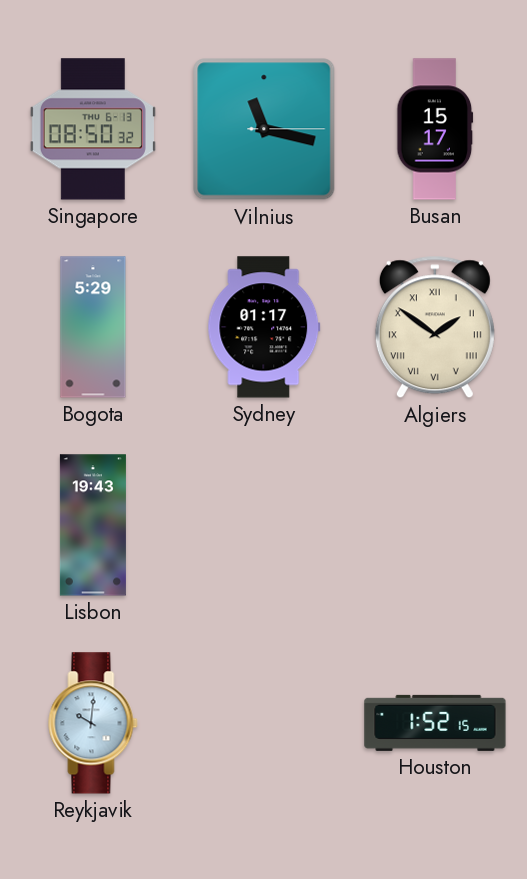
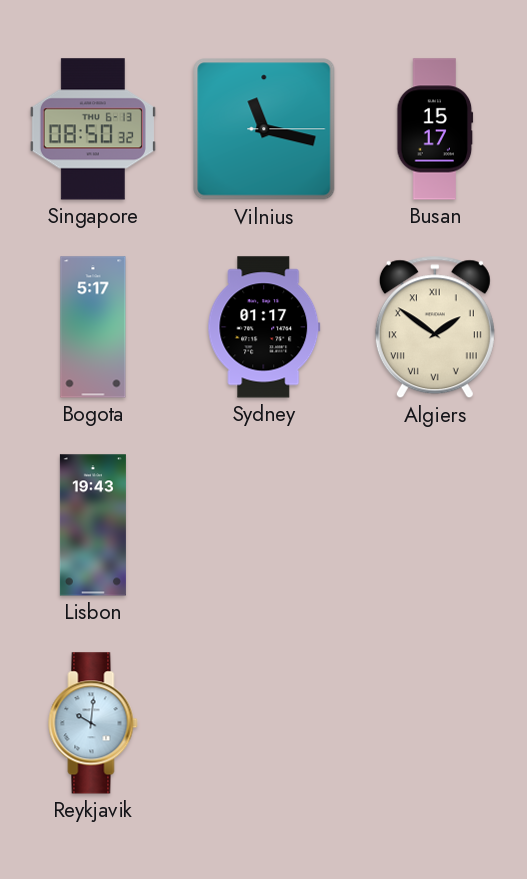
Bogota: 5:29 -> 5:17
Houston: 1:52 -> none
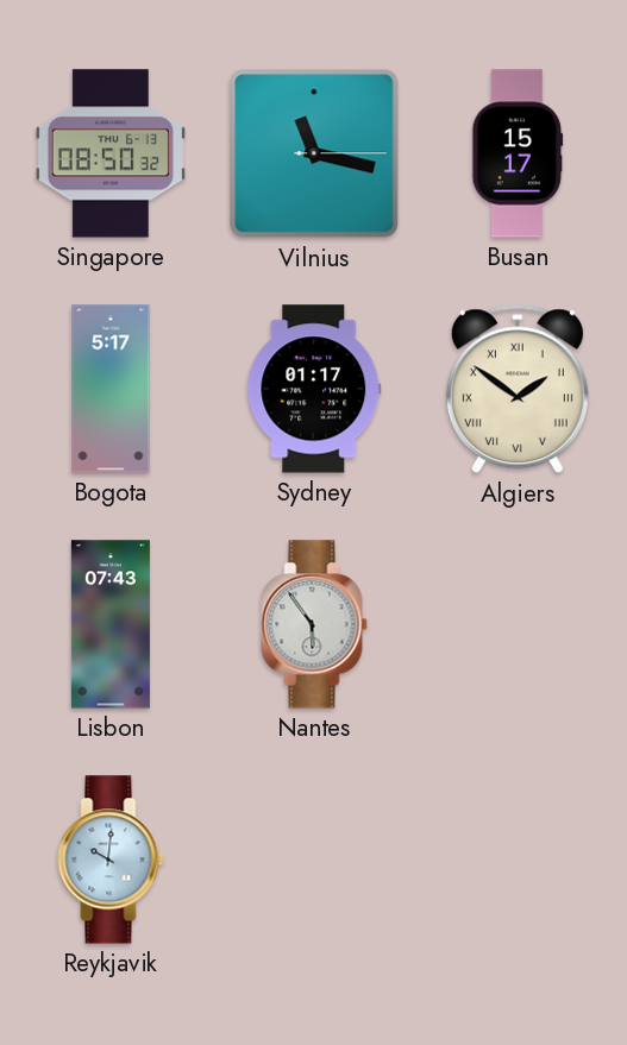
Lisbon: 19:43 -> 07:43
Nantes: none -> 5:54
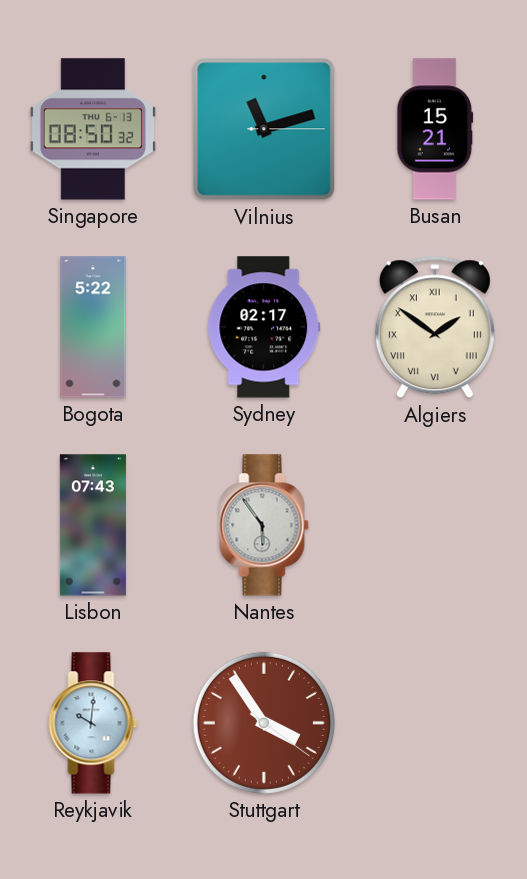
Vilnius: 11:17 -> 11:12
Busan: 15:17 -> 15:21
Bogota: 5:17 -> 5:22
Sydney: 01:17 -> 02:17
Stuttgart: none -> 3:54
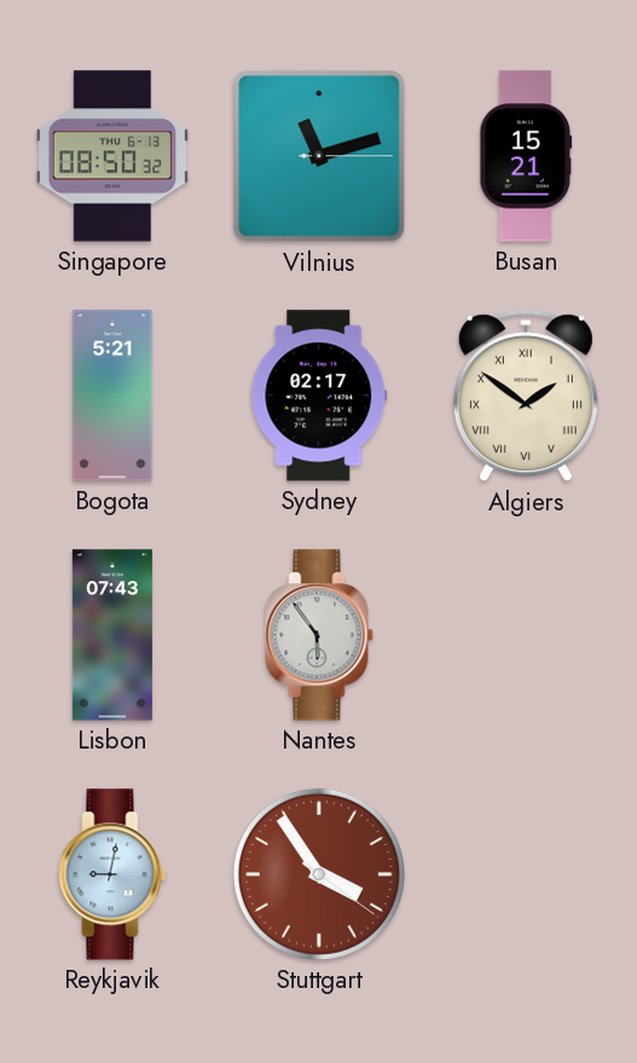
Bogota: 5:22 -> 5:21
Reykjavik: 10:01 -> 9:02
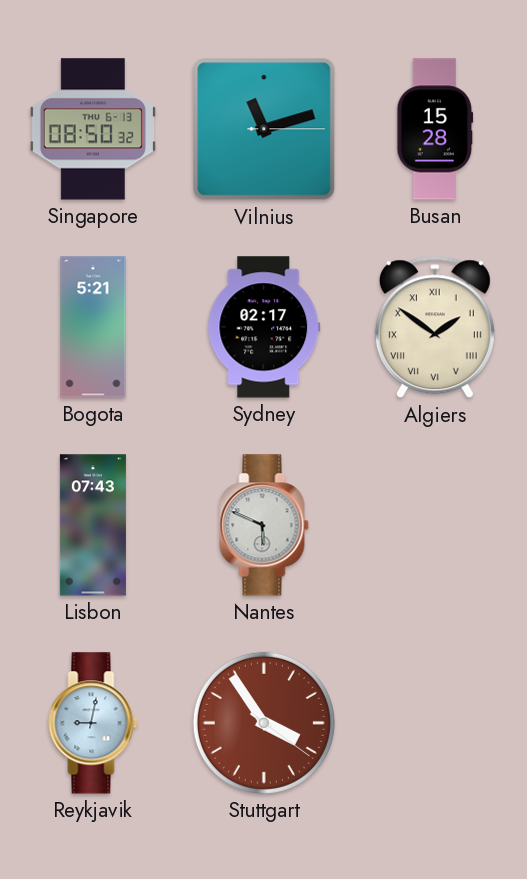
Busan: 15:21 -> 15:28
Nantes: 5:54 -> 5:49
